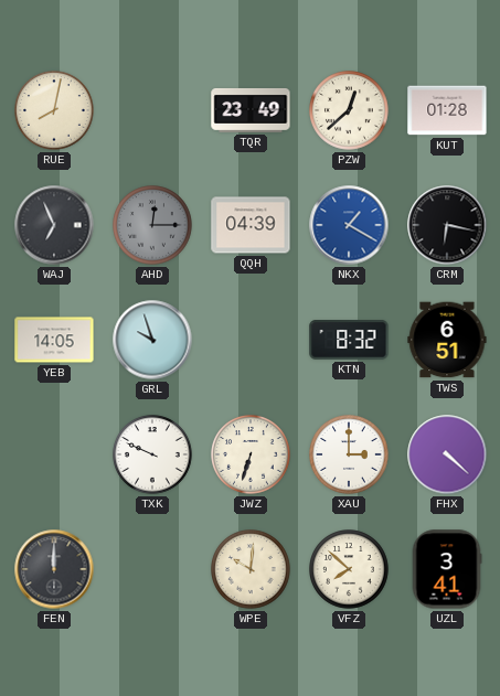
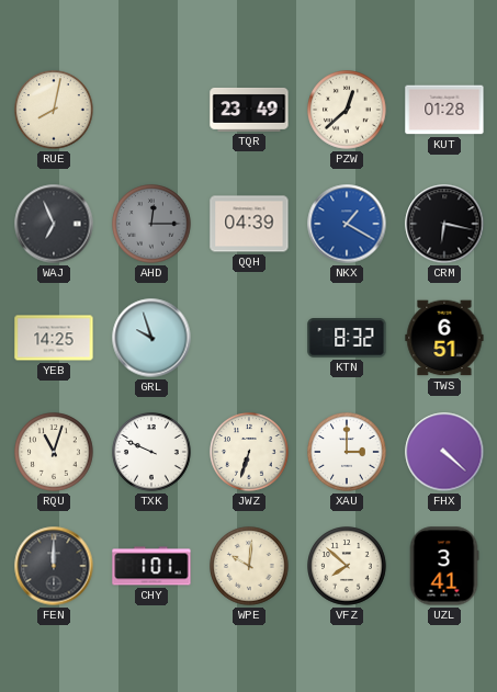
YEB: 14:05 -> 14:25
RQU: none -> 11:03
CHY: none -> 1:01
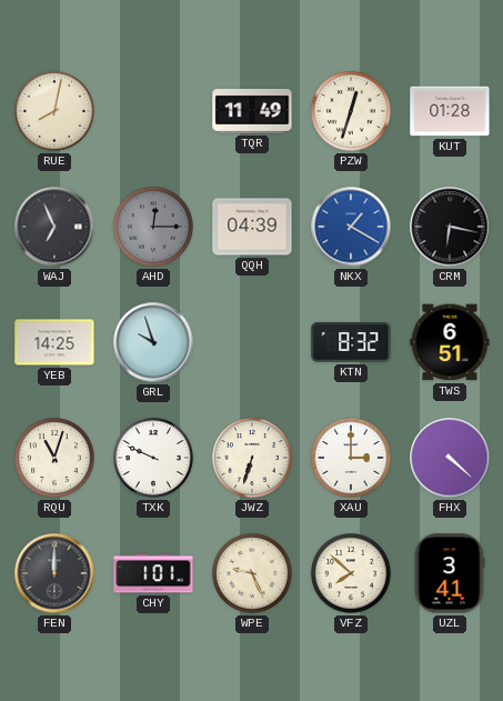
TQR: 23:49 -> 11:49
PZW: 12:38 -> 12:33
WPE: 10:01 -> 9:26
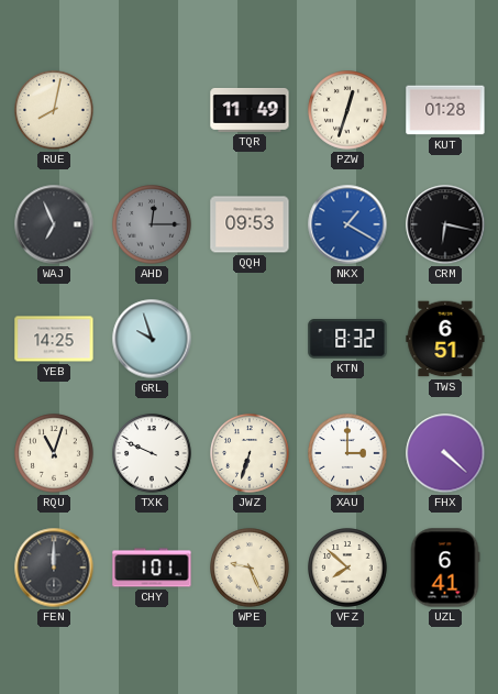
QQH: 04:39 -> 09:53
UZL: 3:41 -> 6:41
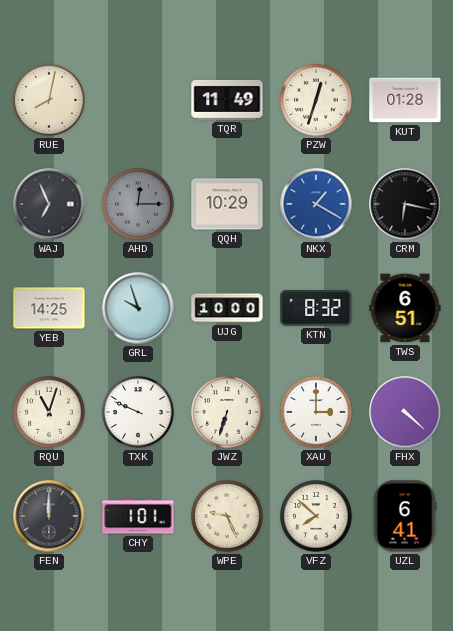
QQH: 09:53 -> 10:29
UJG: none -> 10:00
